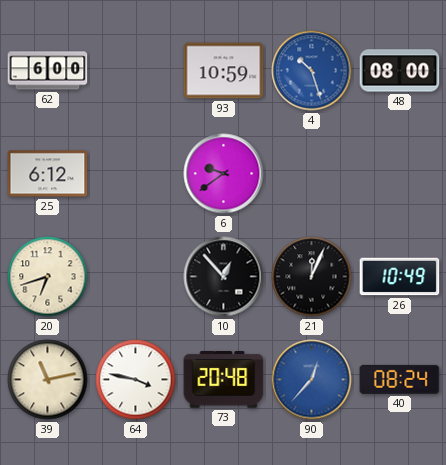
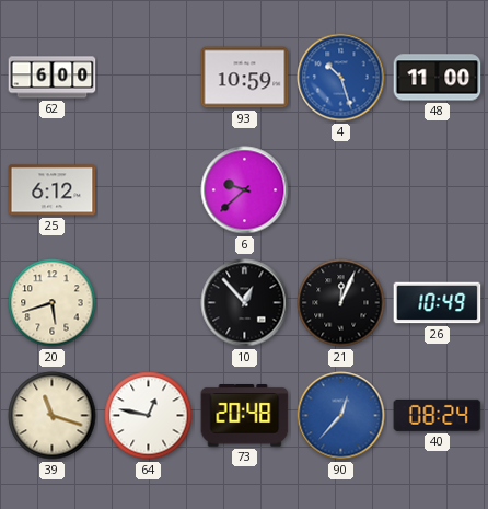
48: 08:00 -> 11:00
6: 9:39 -> 9:38
20: 6:42 -> 5:42
39: 11:13 -> 11:18
64: 3:47 -> 12:47
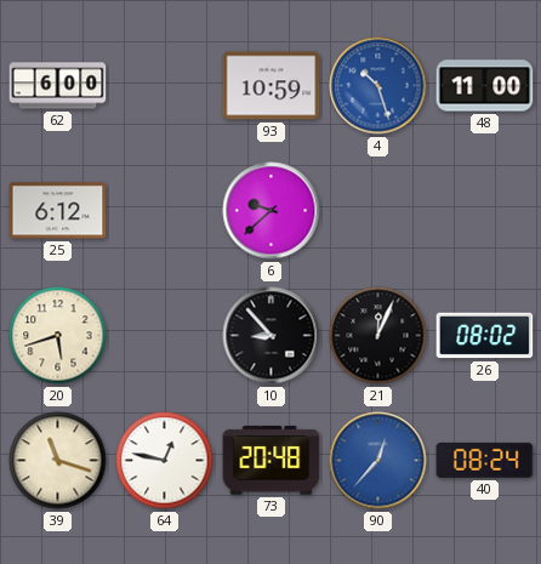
10: 12:53 -> 8:53
26: 10:49 -> 08:02
